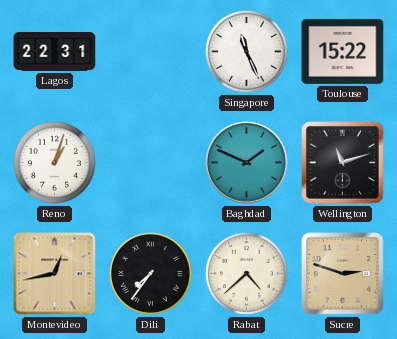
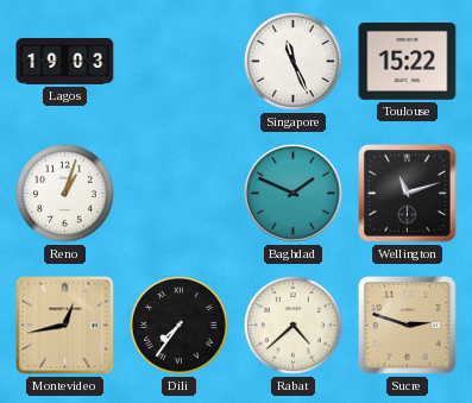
Lagos: 22:31 -> 19:03
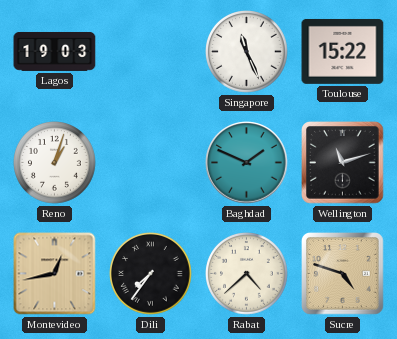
Sucre: 2:48 -> 4:48
